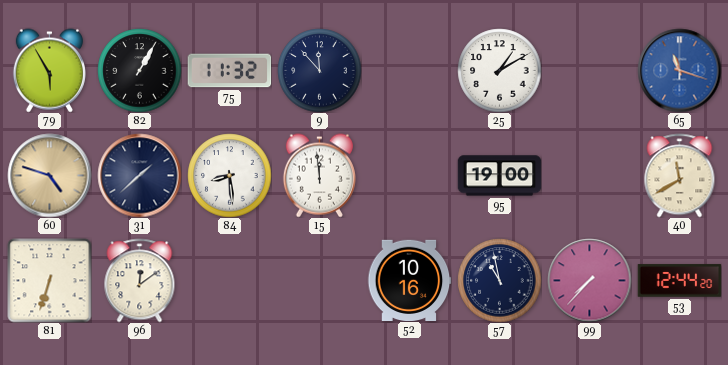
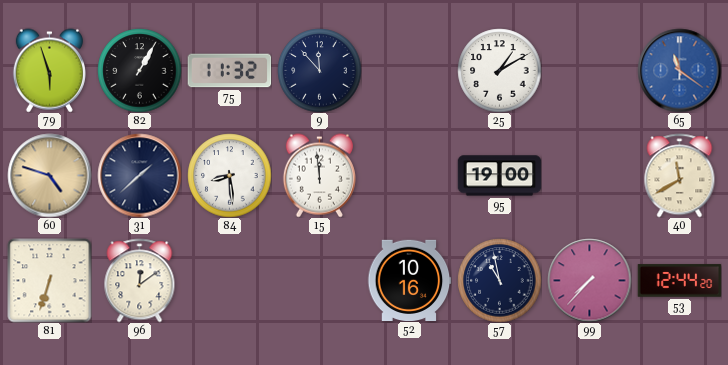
79: 5:55 -> 5:57
65: 11:18 -> 11:21
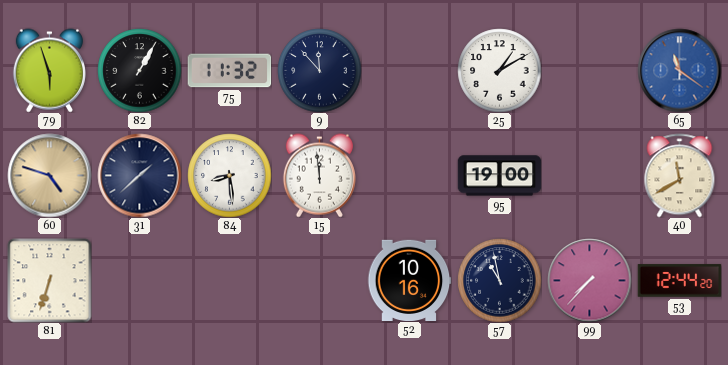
96: 12:09 -> none
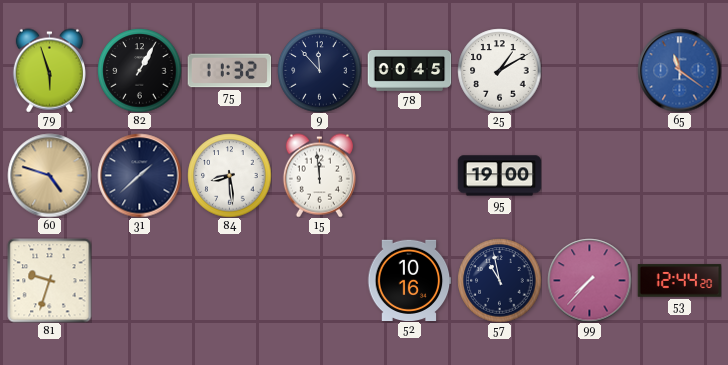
78: none -> 00:45
40: 11:40 -> none
81: 6:33 -> 9:33
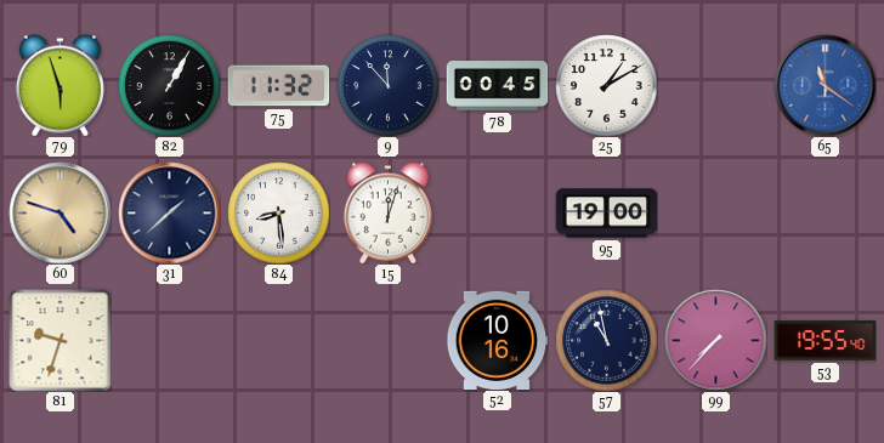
15: 11:59 -> 12:03
53: 12:44 -> 19:55
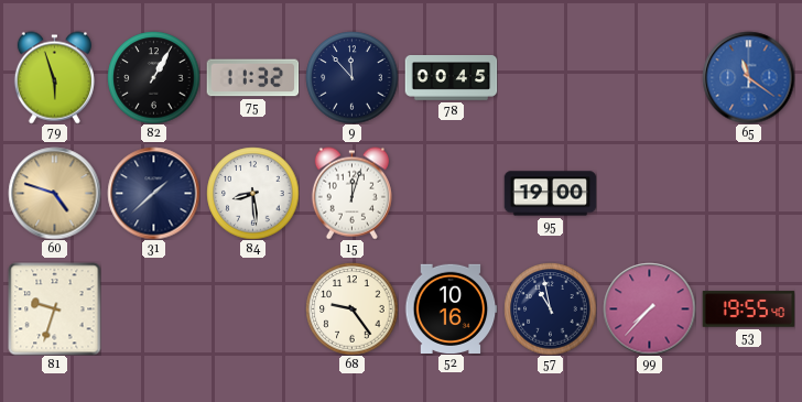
25: 1:10 -> none
68: none -> 9:24
